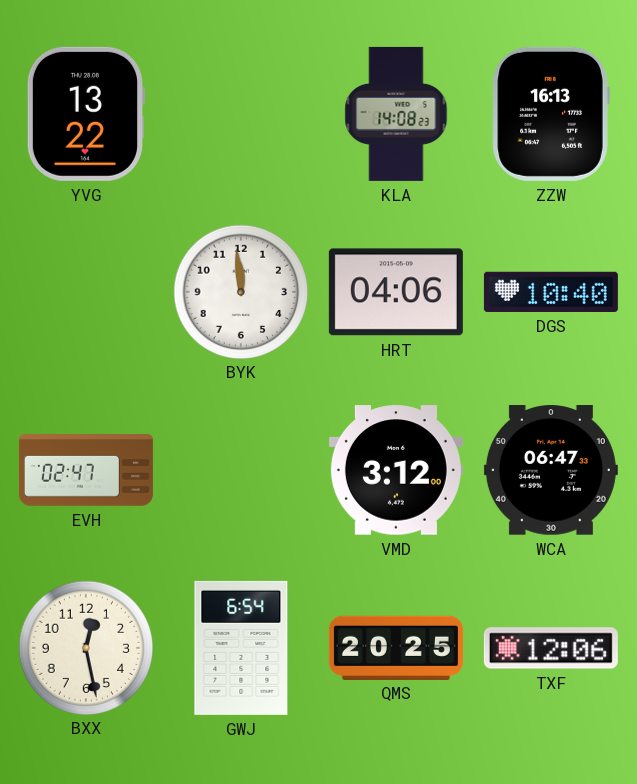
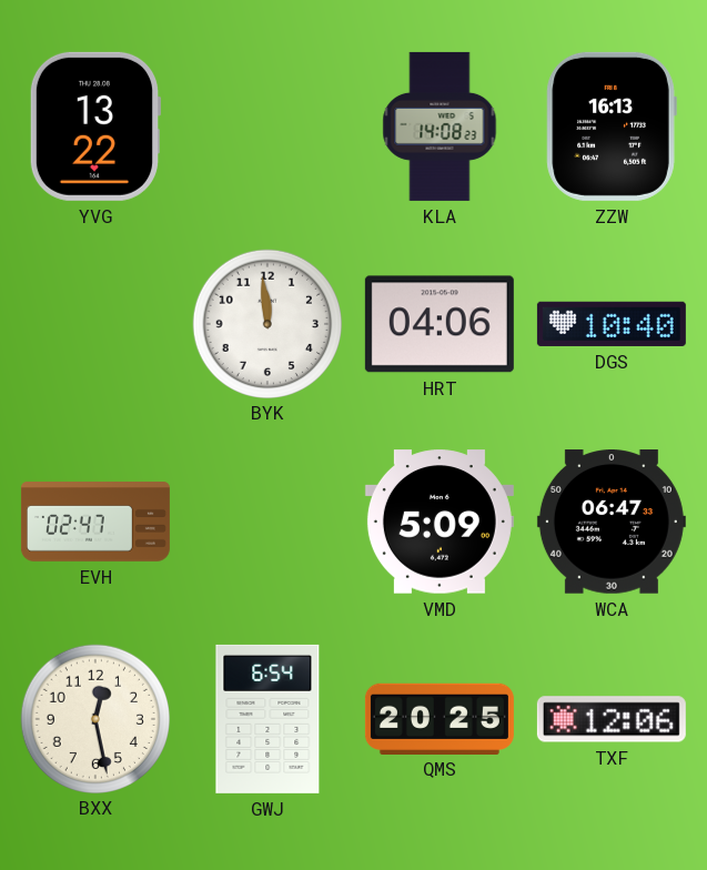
VMD: 3:12 -> 5:09
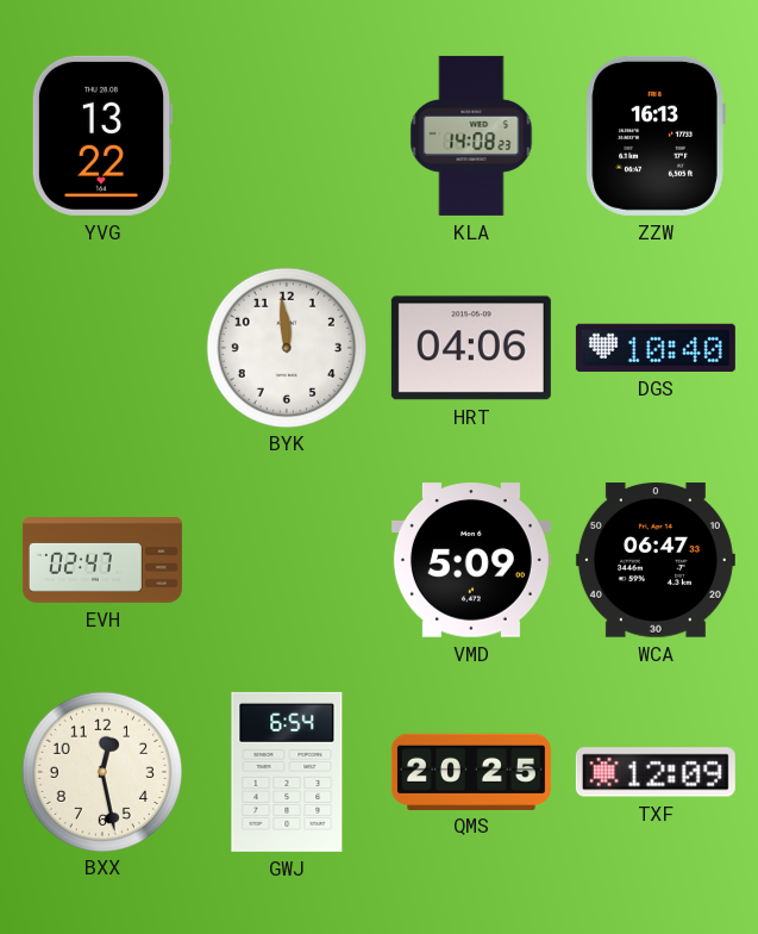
TXF: 12:06 -> 12:09
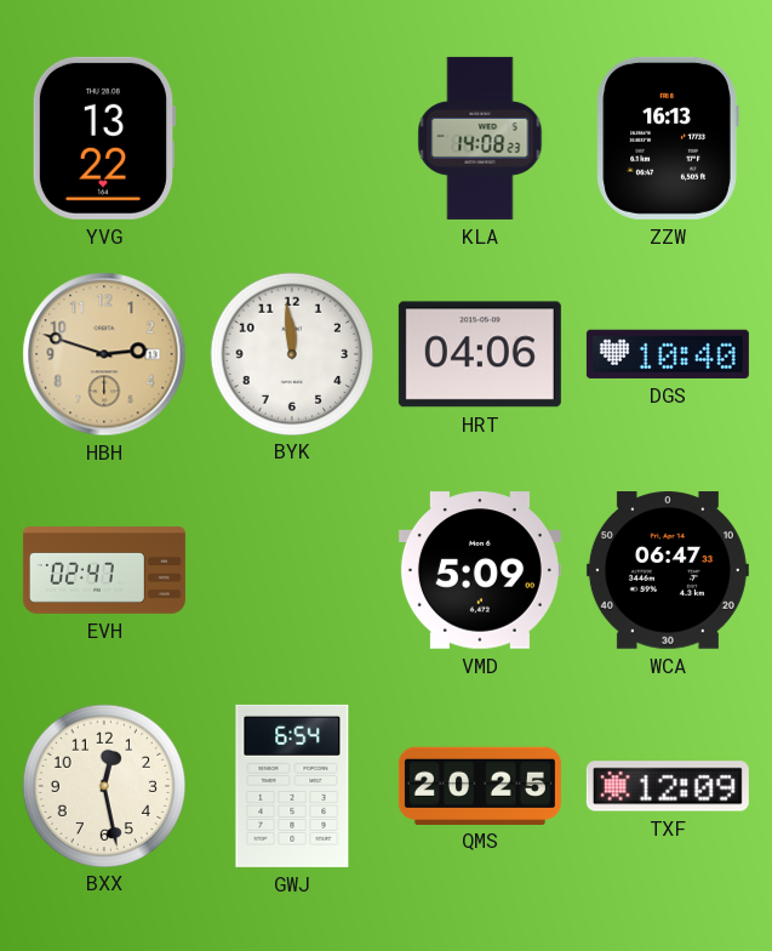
HBH: none -> 2:48
